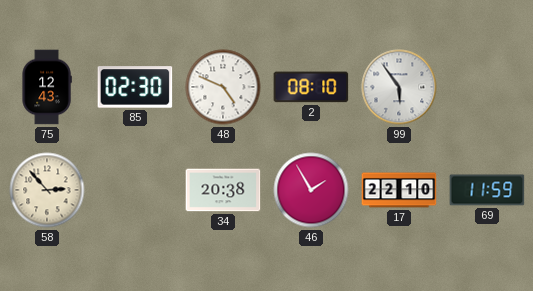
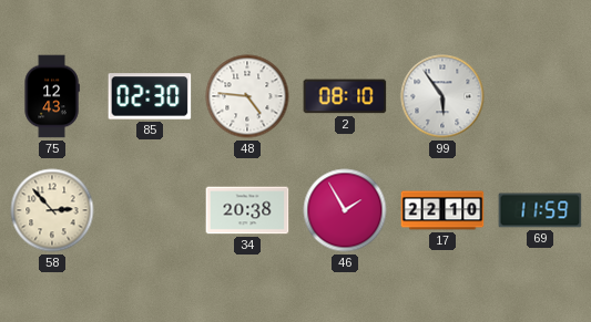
48: 4:49 -> 4:46
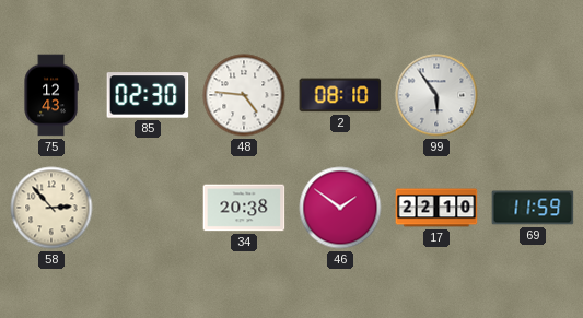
46: 1:55 -> 1:51
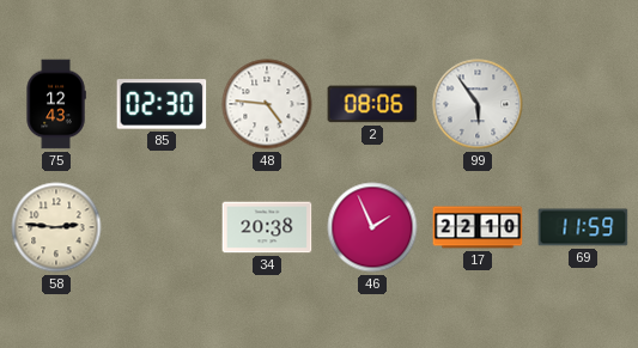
2: 08:10 -> 08:06
58: 2:53 -> 2:46
46: 1:51 -> 1:56
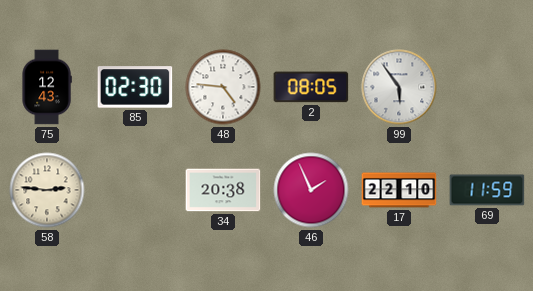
2: 08:06 -> 08:05
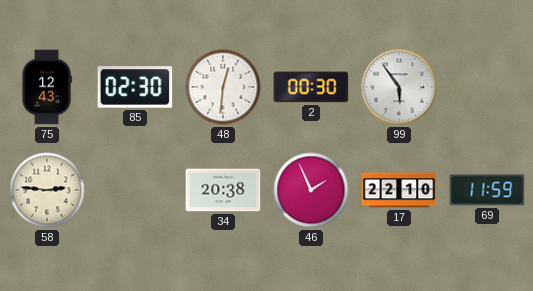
48: 4:46 -> 12:31
2: 08:05 -> 00:30
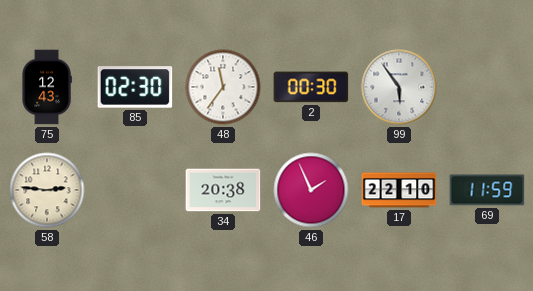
48: 12:31 -> 11:36
